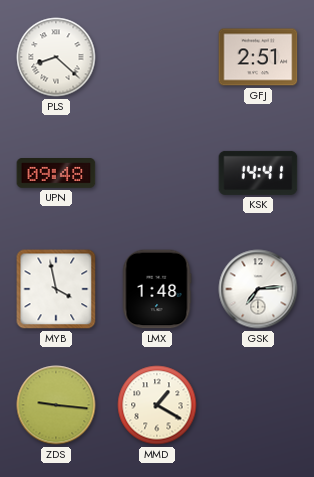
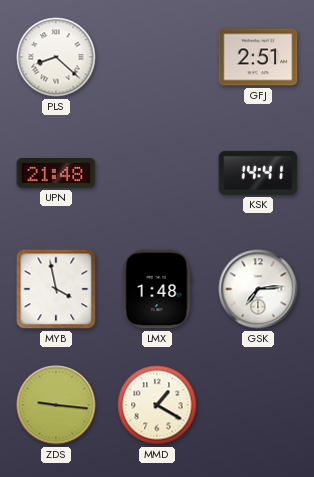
UPN: 09:48 -> 21:48
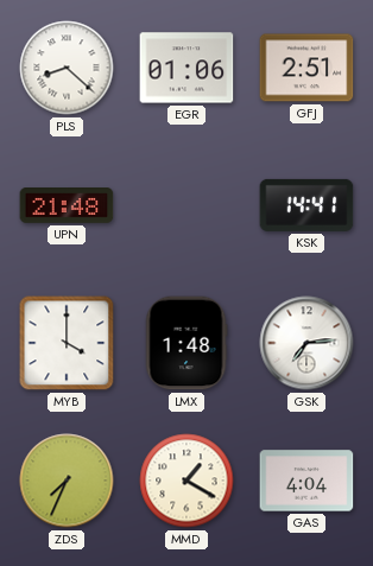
EGR: none -> 01:06
MYB: 3:58 -> 4:00
ZDS: 9:16 -> 7:34
GAS: none -> 4:04
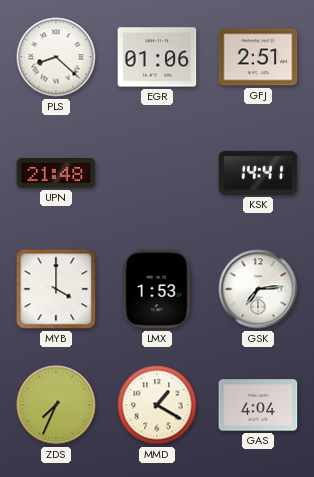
LMX: 1:48 -> 1:53
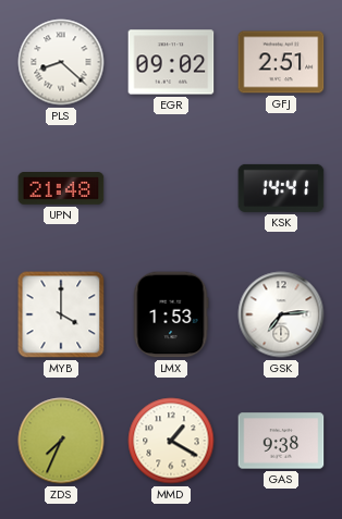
EGR: 01:06 -> 09:02
GAS: 4:04 -> 9:38
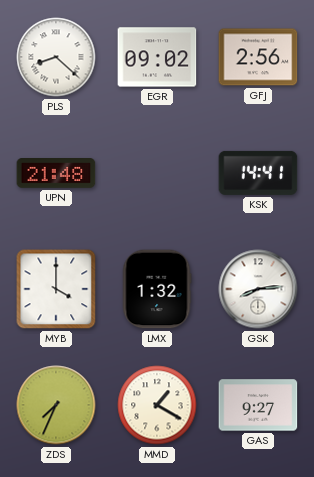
GFJ: 2:51 -> 2:56
LMX: 1:53 -> 1:32
GSK: 7:14 -> 8:14
GAS: 9:38 -> 9:27
